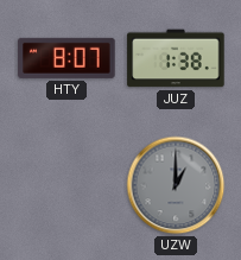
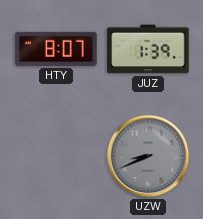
JUZ: 1:38 -> 1:39
UZW: 1:00 -> 8:41
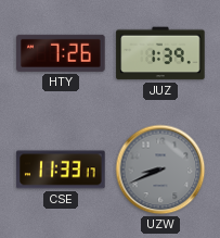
HTY: 8:07 -> 7:26
CSE: none -> 11:33
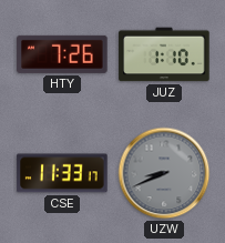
JUZ: 1:39 -> 1:10
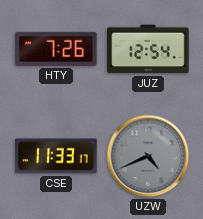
JUZ: 1:10 -> 12:54
UZW: 8:41 -> 4:41
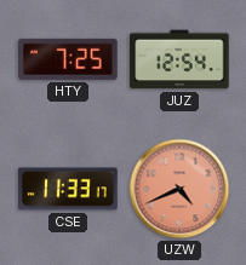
HTY: 7:26 -> 7:25
UZW dial: grey -> salmon
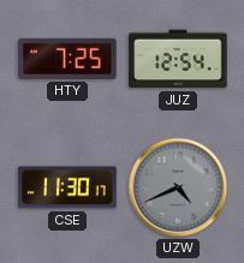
CSE: 11:33 -> 11:30
UZW dial: salmon -> grey
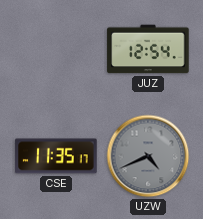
HTY: 7:25 -> none
CSE: 11:30 -> 11:35
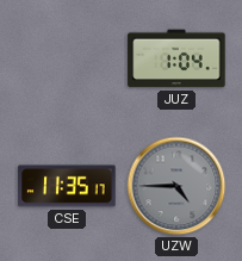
JUZ: 12:54 -> 1:04
UZW: 4:41 -> 4:45
